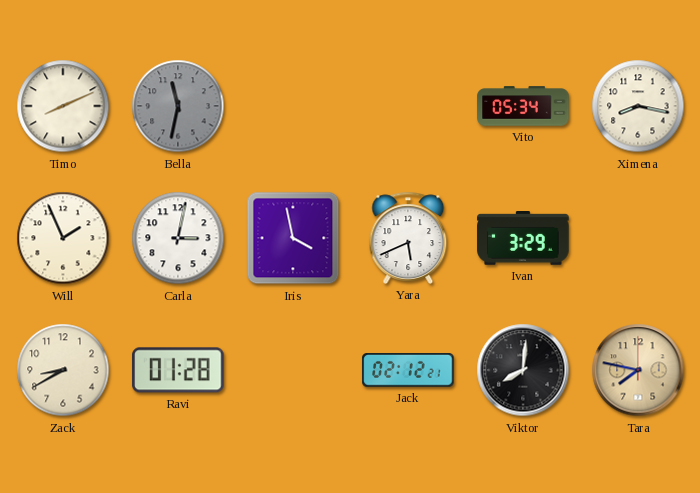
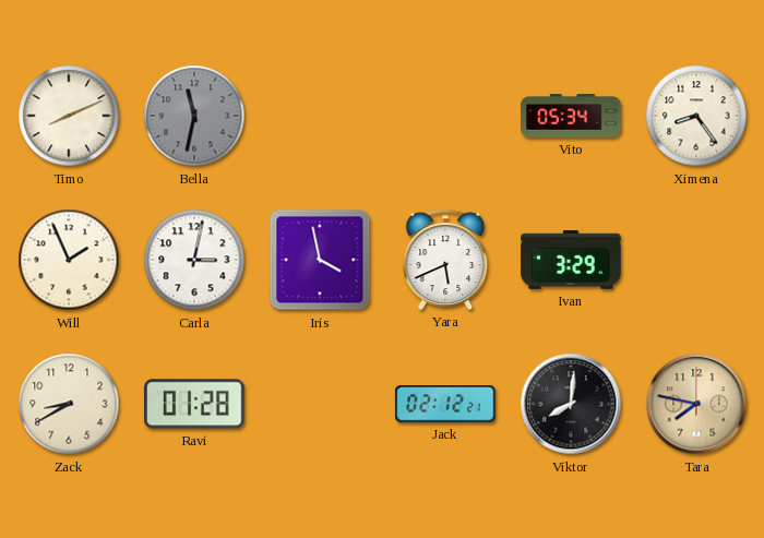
Ximena: 8:17 -> 8:24
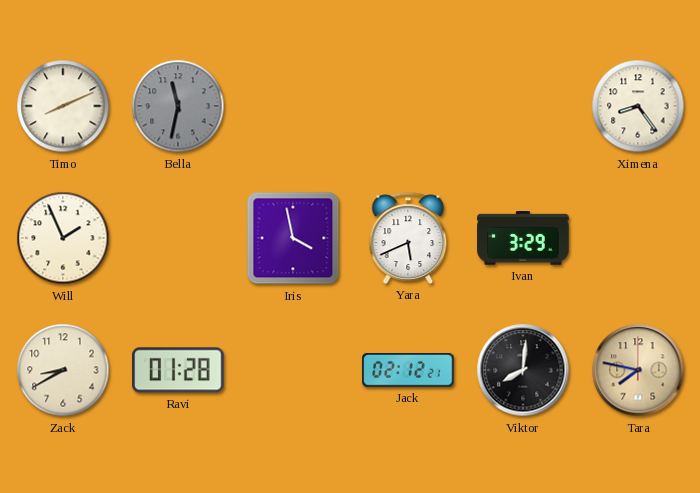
Vito: 05:34 -> none
Carla: 3:02 -> none
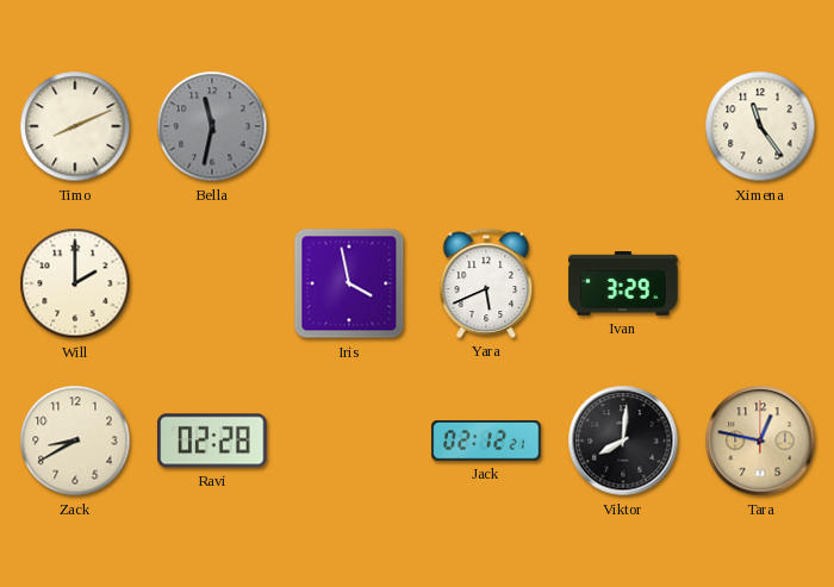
Ximena: 8:24 -> 11:24
Will: 1:56 -> 2:00
Ravi: 01:28 -> 02:28
Tara: 7:47 -> 12:47
